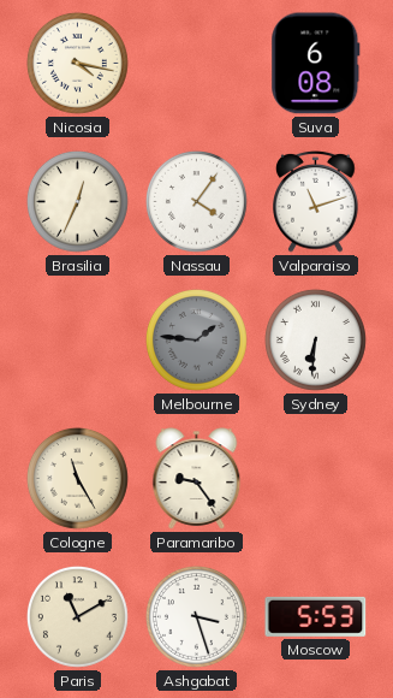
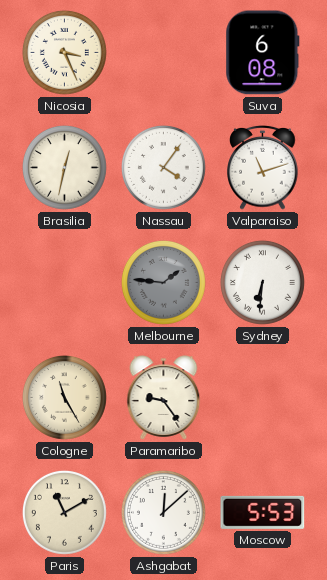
Nicosia: 4:17 -> 3:26
Brasilia: 12:34 -> 12:32
Ashgabat: 3:27 -> 12:08
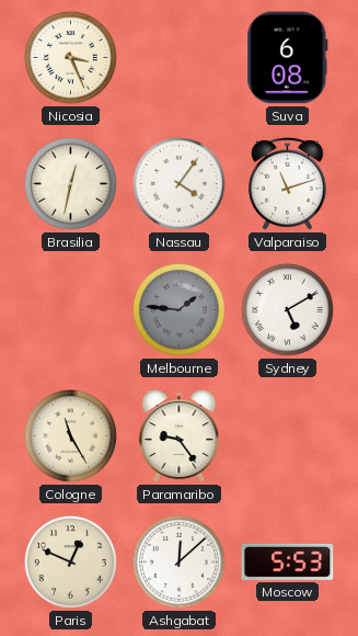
Sydney: 6:31 -> 5:10
Paris: 11:10 -> 12:49
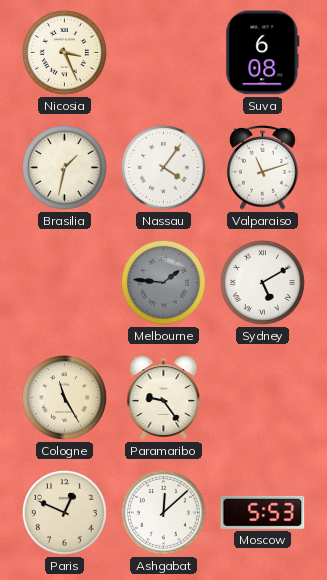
Brasilia: 12:32 -> 1:32
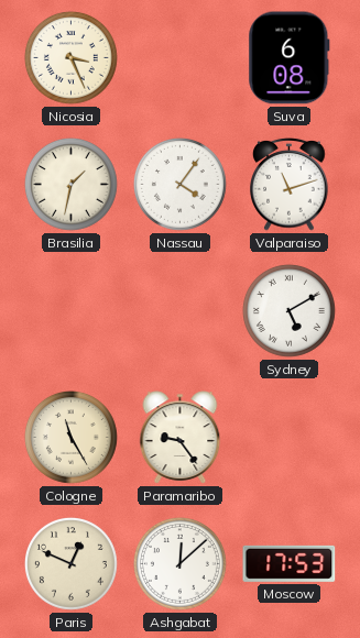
Melbourne: 1:46 -> none
Moscow: 5:53 -> 17:53
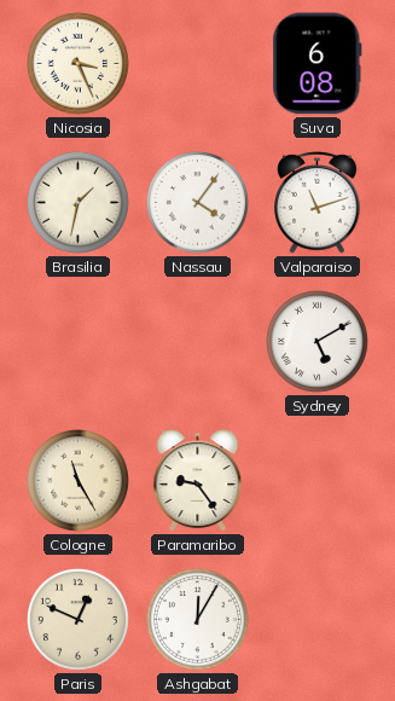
Ashgabat: 12:08 -> 12:05
Moscow: 17:53 -> none
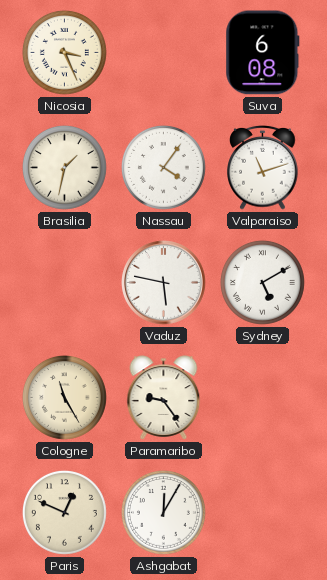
Vaduz: none -> 5:47
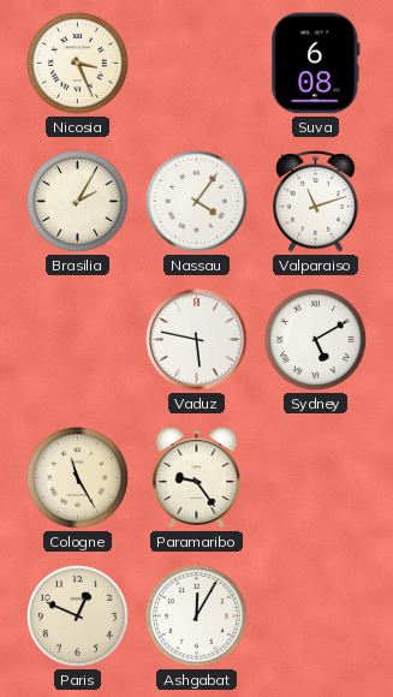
Brasilia: 1:32 -> 2:05
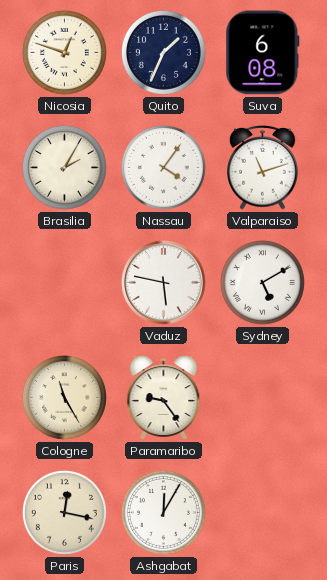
Nicosia: 3:26 -> 12:48
Quito: none -> 1:34
Paris: 12:49 -> 12:17
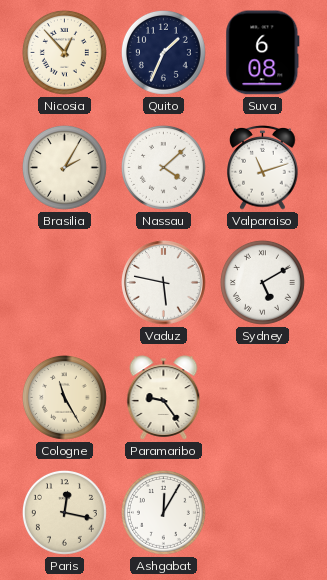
Nicosia: 12:48 -> 12:53
Nassau: 4:06 -> 4:08
